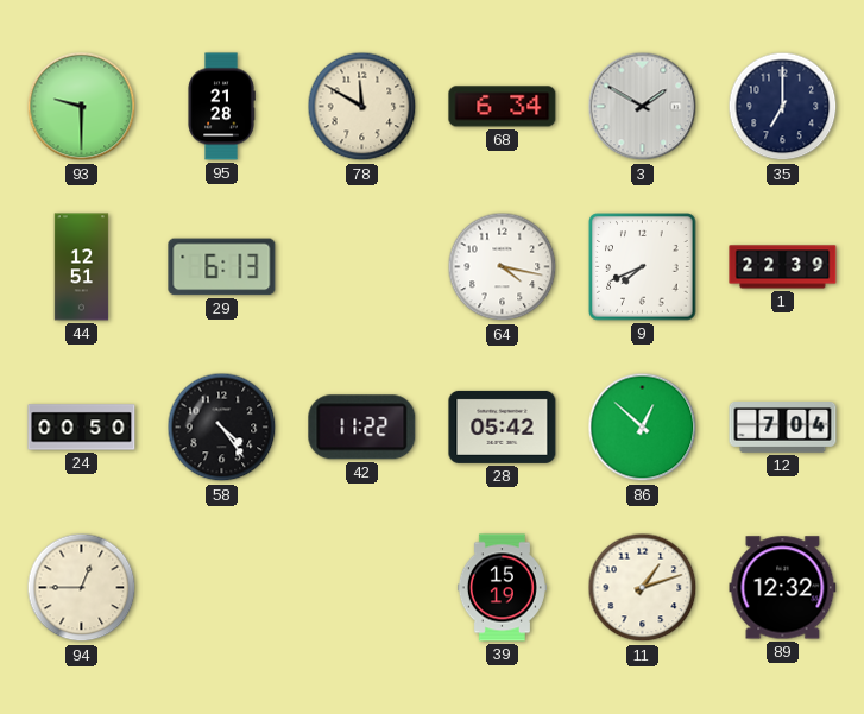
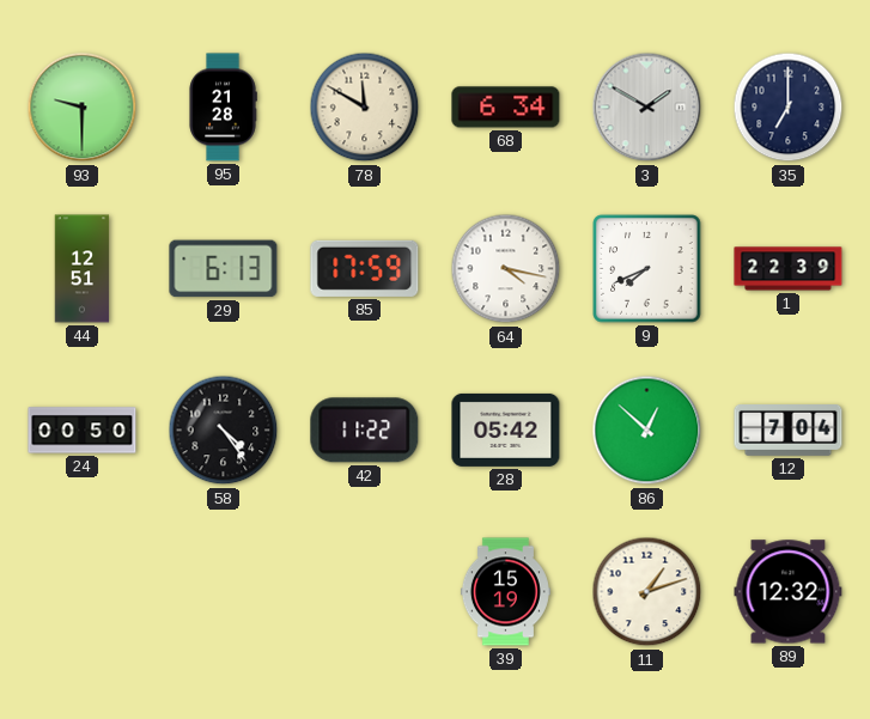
85: none -> 17:59
94: 12:45 -> none
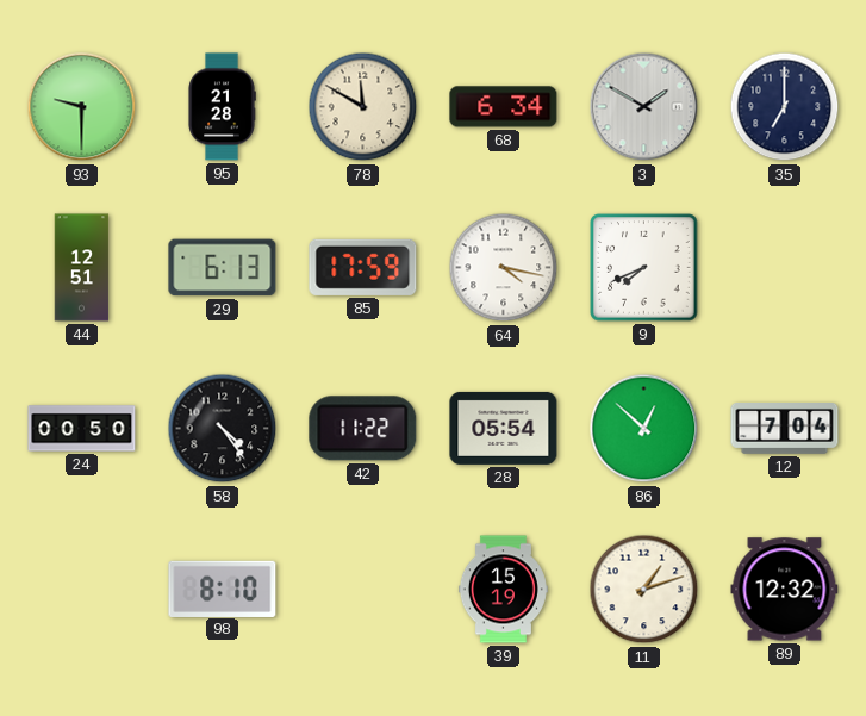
1: 22:39 -> none
28: 05:42 -> 05:54
98: none -> 8:10
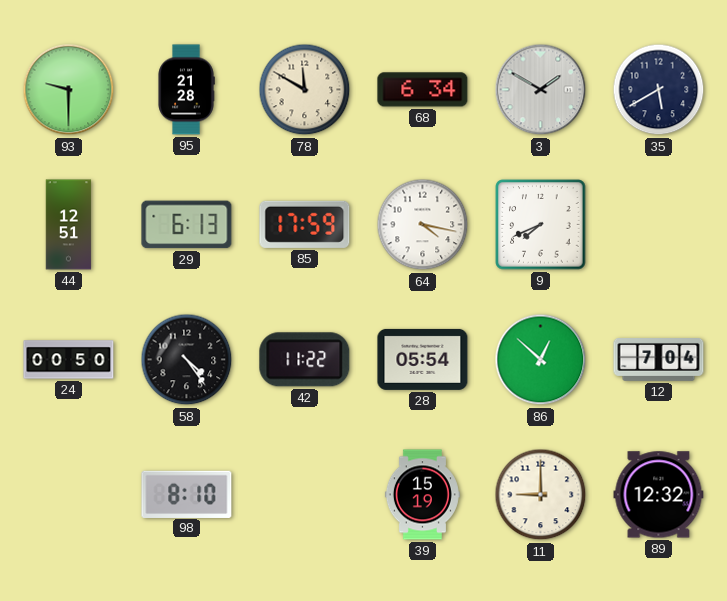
35: 7:00 -> 5:40
11: 1:12 -> 9:00
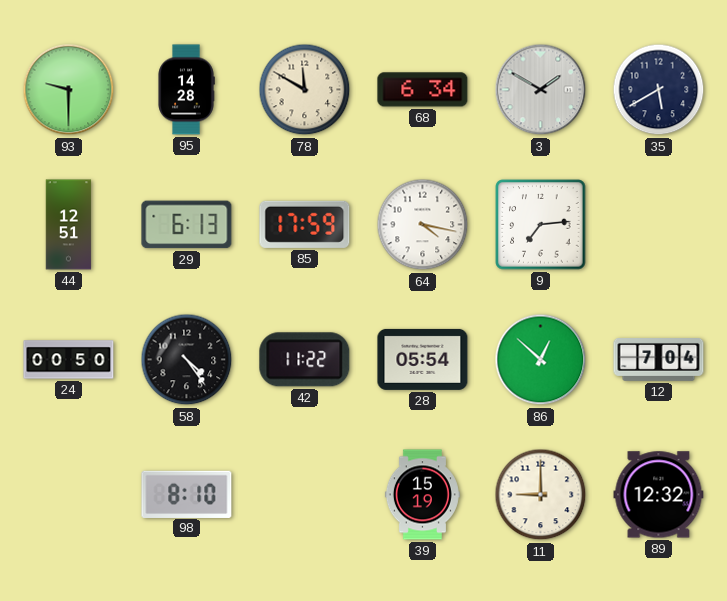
95: 21:28 -> 14:28
9: 7:41 -> 7:14
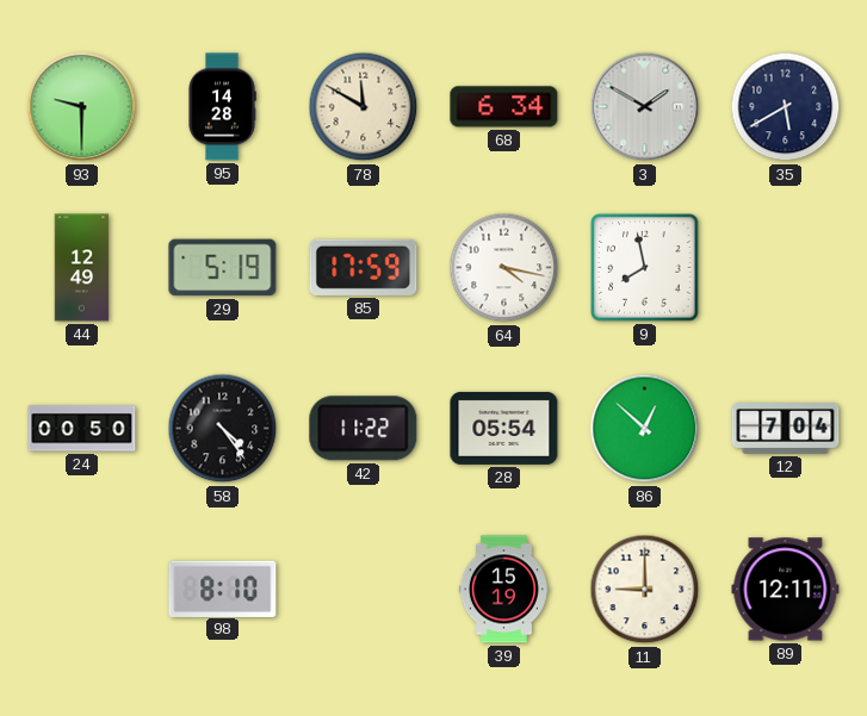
44: 12:51 -> 12:49
29: 6:13 -> 5:19
9: 7:14 -> 7:58
89: 12:32 -> 12:11
